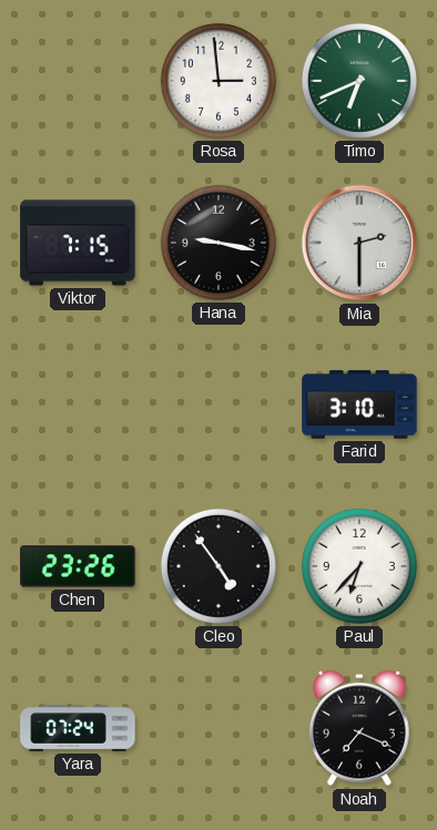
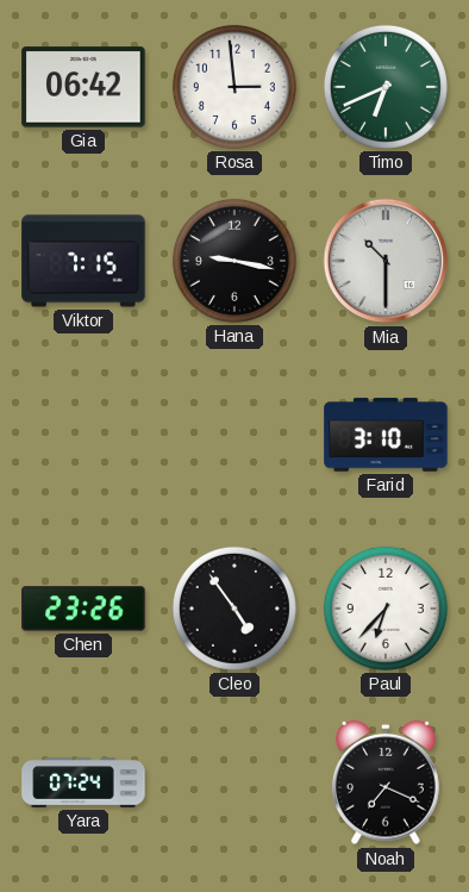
Gia: none -> 06:42
Mia: 2:30 -> 10:30
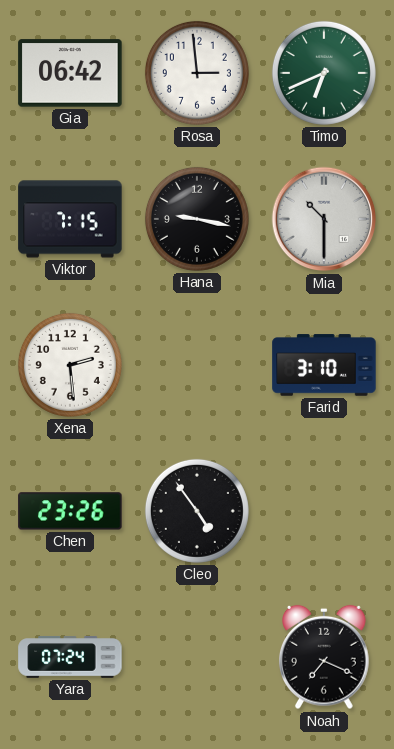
Xena: none -> 2:29
Paul: 6:37 -> none
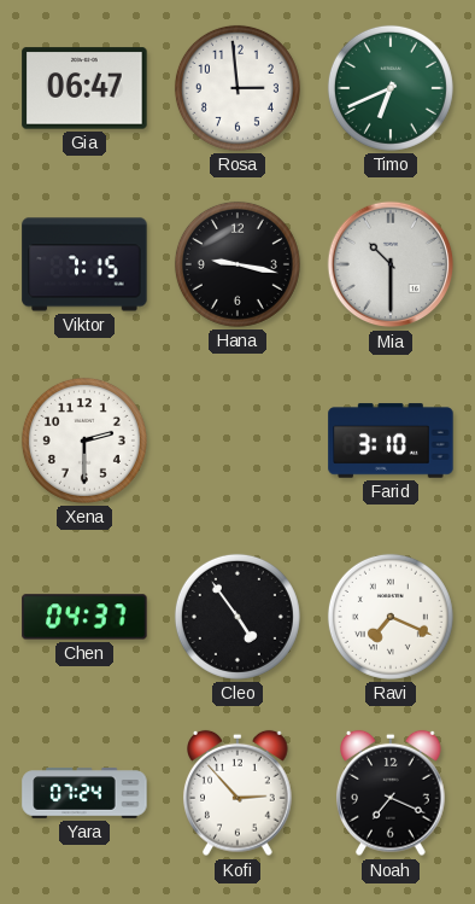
Gia: 06:42 -> 06:47
Xena: 2:29 -> 2:30
Chen: 23:26 -> 04:37
Ravi: none -> 7:19
Kofi: none -> 2:53
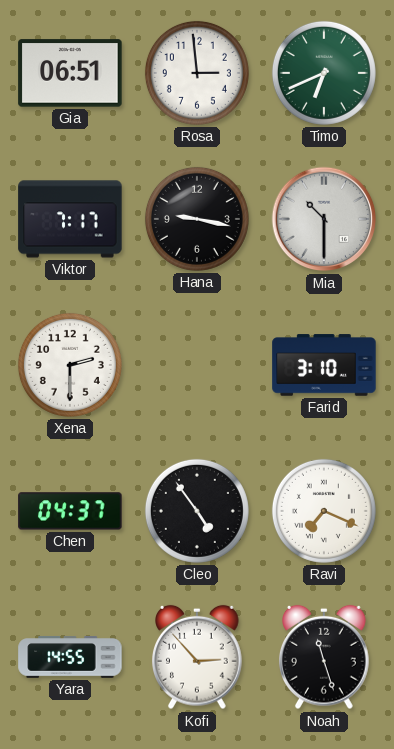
Gia: 06:47 -> 06:51
Viktor: 7:15 -> 7:17
Yara: 07:24 -> 14:55
Noah: 7:19 -> 11:27
